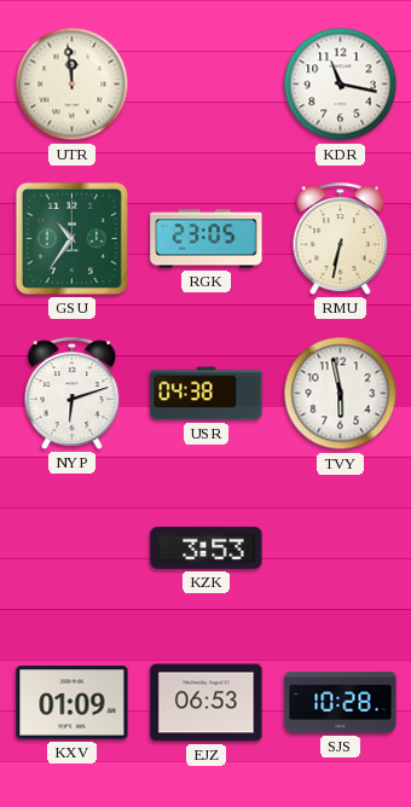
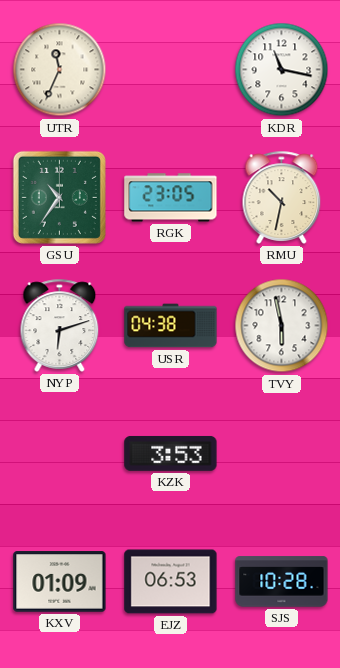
UTR: 11:59 -> 11:34
RMU: 6:32 -> 10:32
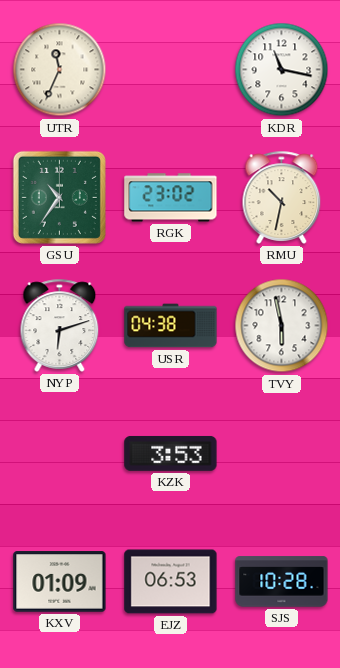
RGK: 23:05 -> 23:02
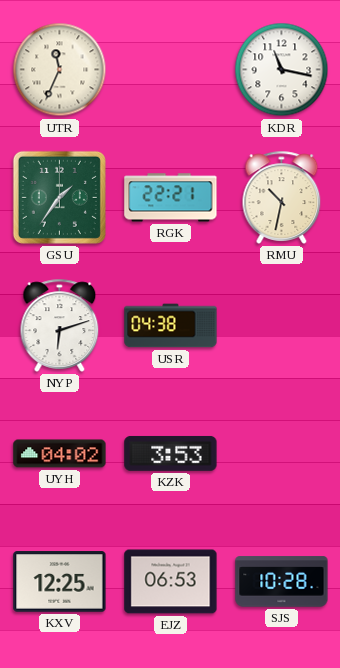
GSU: 10:36 -> 1:36
RGK: 23:02 -> 22:21
TVY: 5:58 -> none
UYH: none -> 04:02
KXV: 01:09 -> 12:25
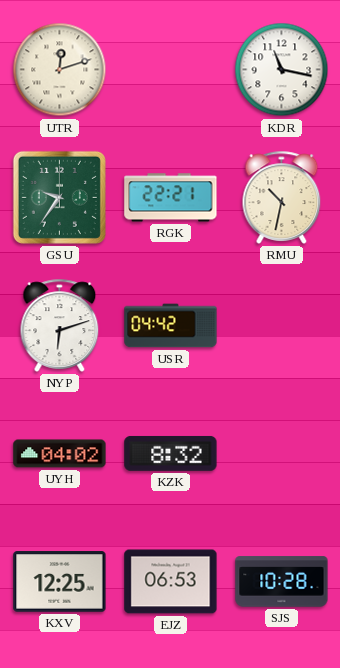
UTR: 11:34 -> 12:12
GSU: 1:36 -> 9:36
USR: 04:38 -> 04:42
KZK: 3:53 -> 8:32
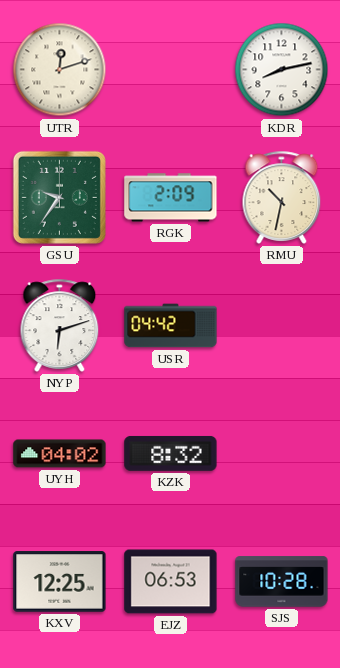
KDR: 11:17 -> 8:13
RGK: 22:21 -> 2:09
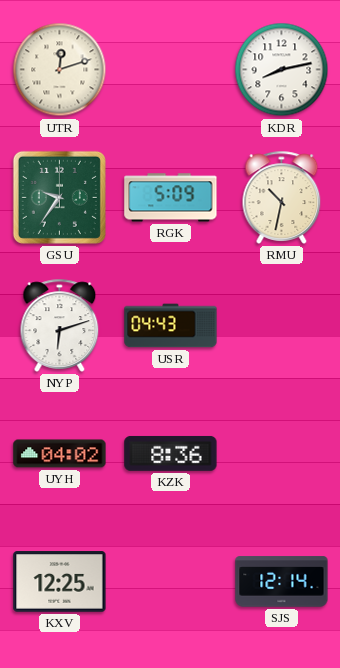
RGK: 2:09 -> 5:09
USR: 04:42 -> 04:43
KZK: 8:32 -> 8:36
EJZ: 06:53 -> none
SJS: 10:28 -> 12:14
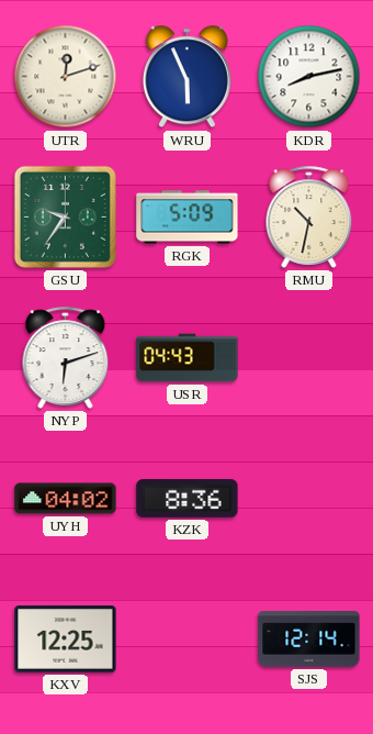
WRU: none -> 5:56
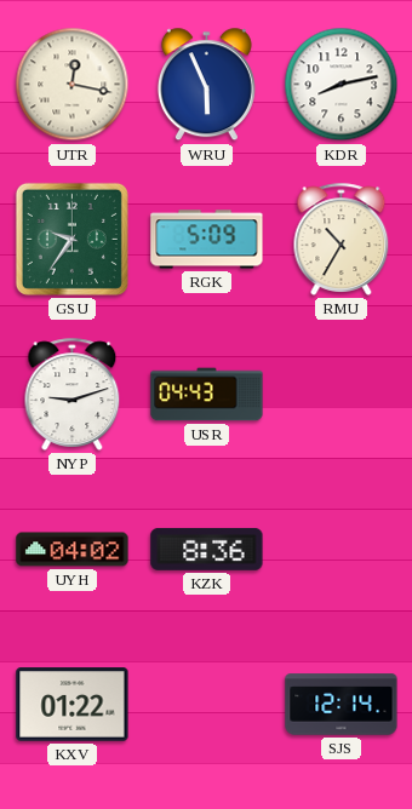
UTR: 12:12 -> 12:17
RMU: 10:32 -> 10:35
NYP: 6:12 -> 9:12
KXV: 12:25 -> 01:22
